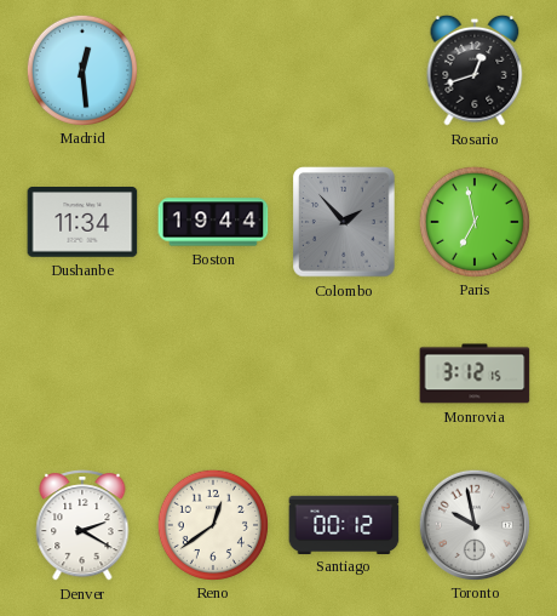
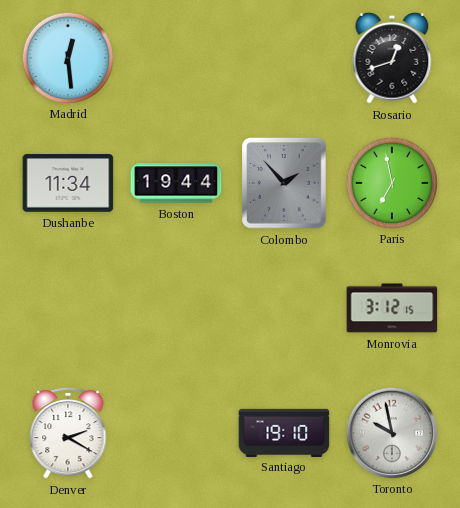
Reno: 12:39 -> none
Santiago: 00:12 -> 19:10
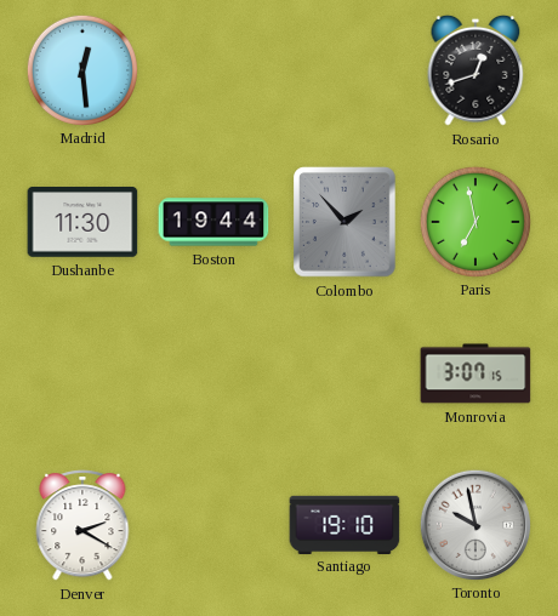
Dushanbe: 11:34 -> 11:30
Monrovia: 3:12 -> 3:07
